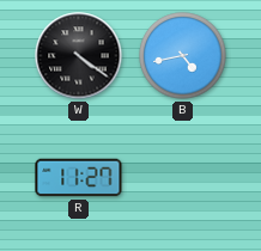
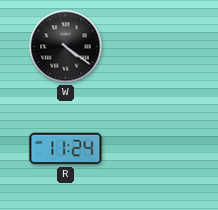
B: 4:43 -> none
R: 11:27 -> 11:24
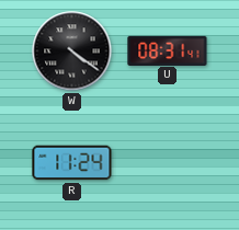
U: none -> 08:31
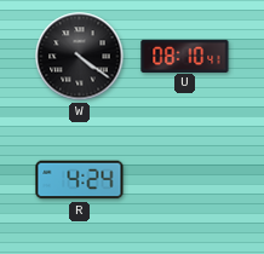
U: 08:31 -> 08:10
R: 11:24 -> 4:24
